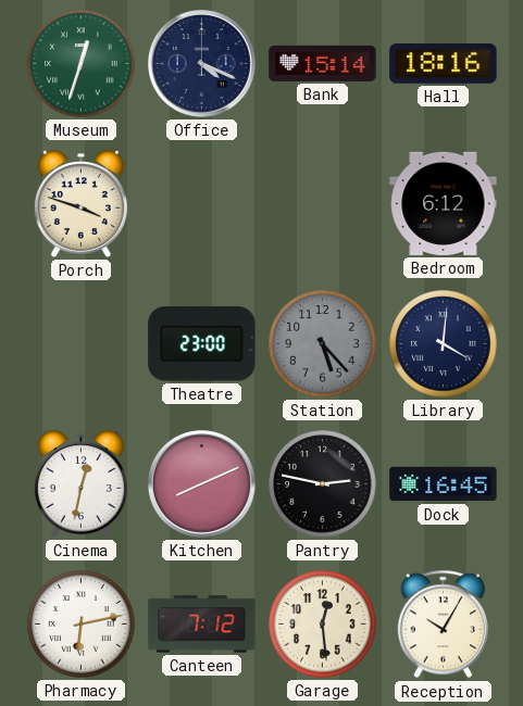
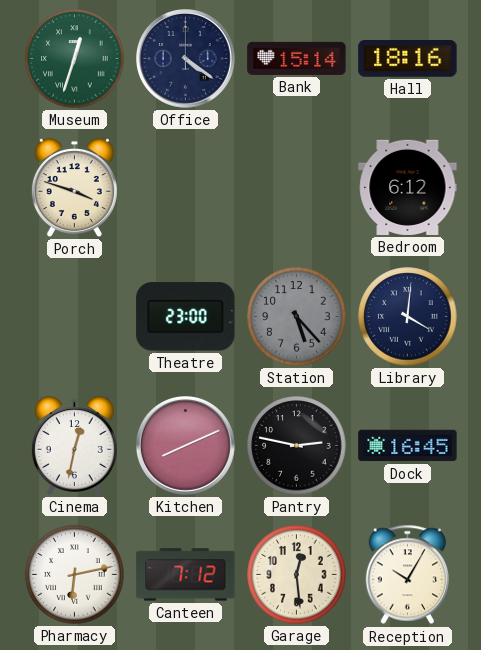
Office: 4:19 -> 4:21
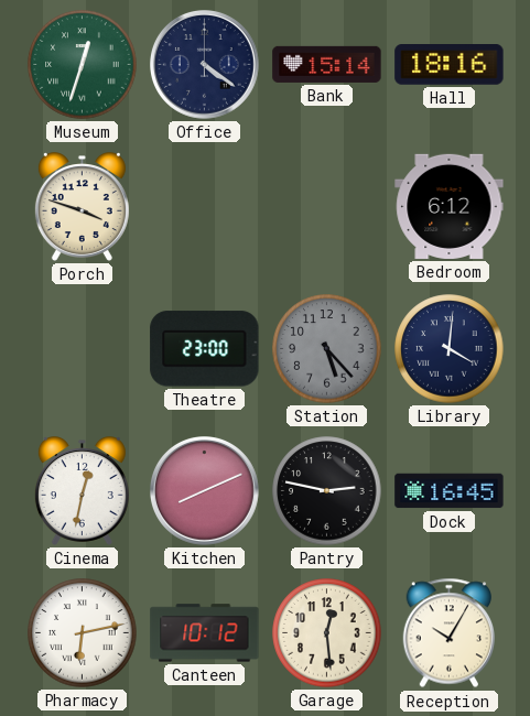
Canteen: 7:12 -> 10:12
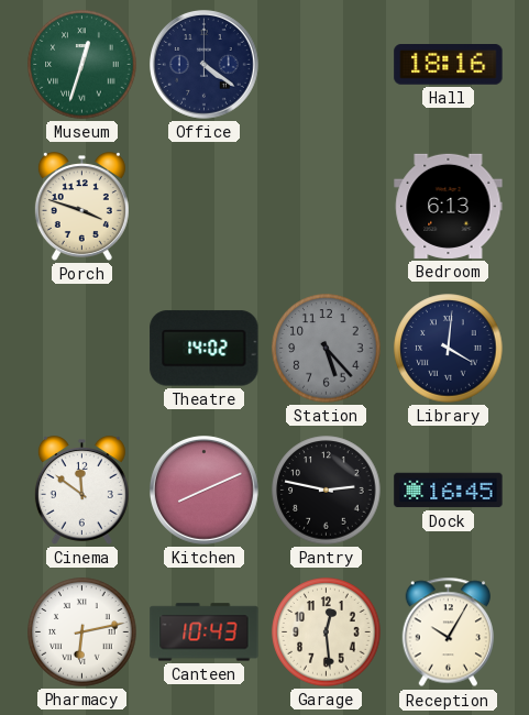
Bank: 15:14 -> none
Bedroom: 6:12 -> 6:13
Theatre: 23:00 -> 14:02
Cinema: 12:32 -> 11:51
Canteen: 10:12 -> 10:43
